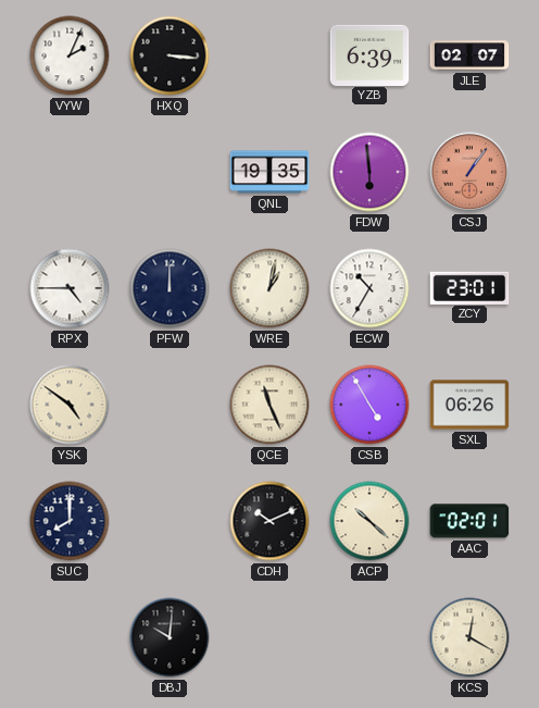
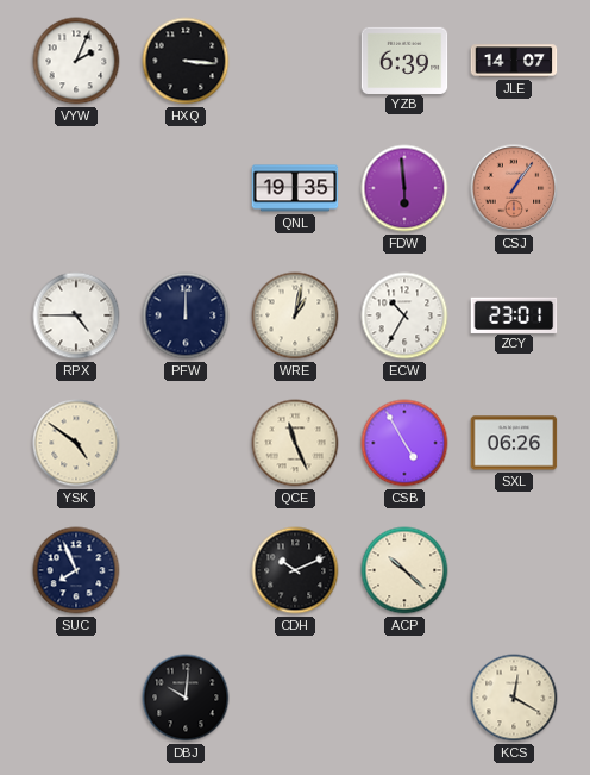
JLE: 02:07 -> 14:07
SUC: 8:00 -> 7:56
AAC: 02:01 -> none
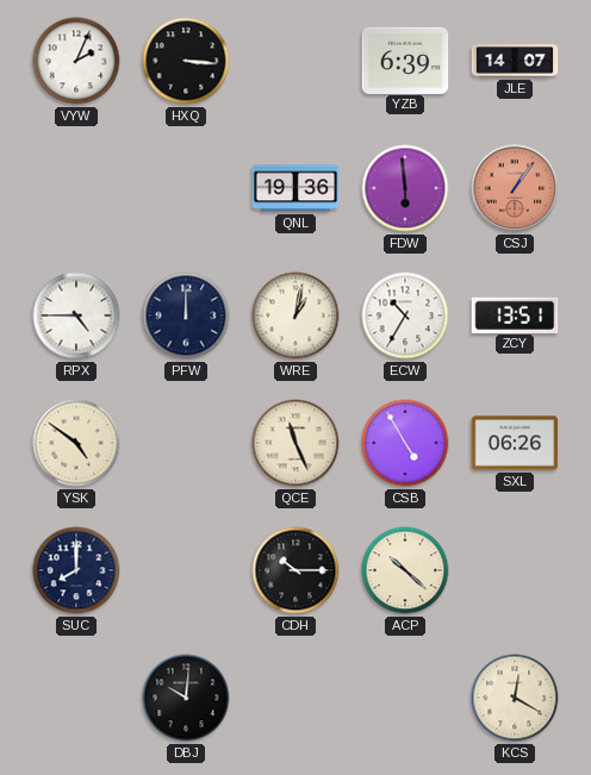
QNL: 19:35 -> 19:36
ZCY: 23:01 -> 13:51
SUC: 7:56 -> 8:00
CDH: 10:11 -> 10:15
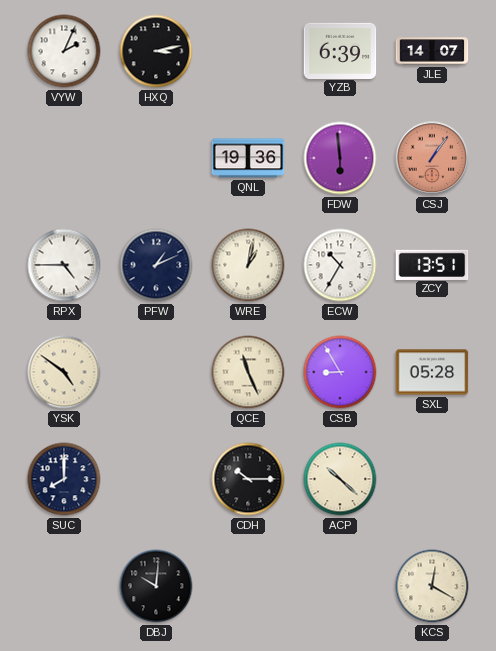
HXQ: 3:16 -> 3:13
PFW: 12:00 -> 1:11
CSB: 4:55 -> 8:55
SXL: 06:26 -> 05:28
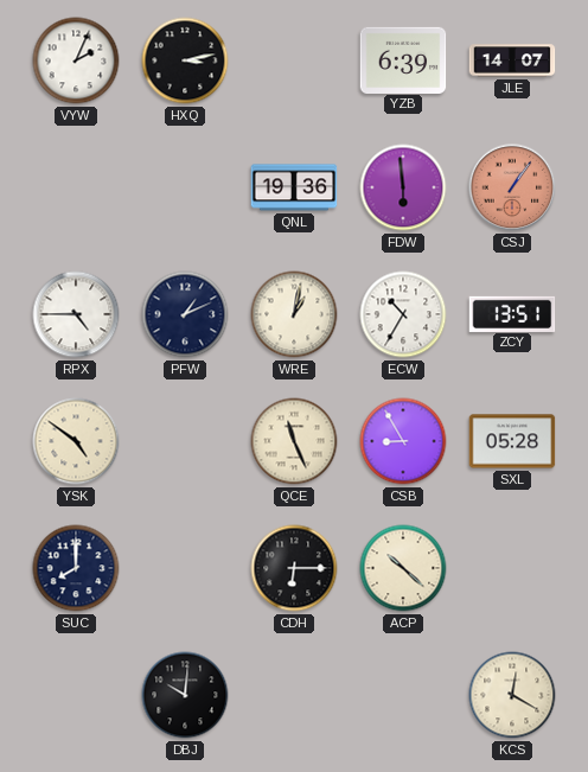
CDH: 10:15 -> 6:15
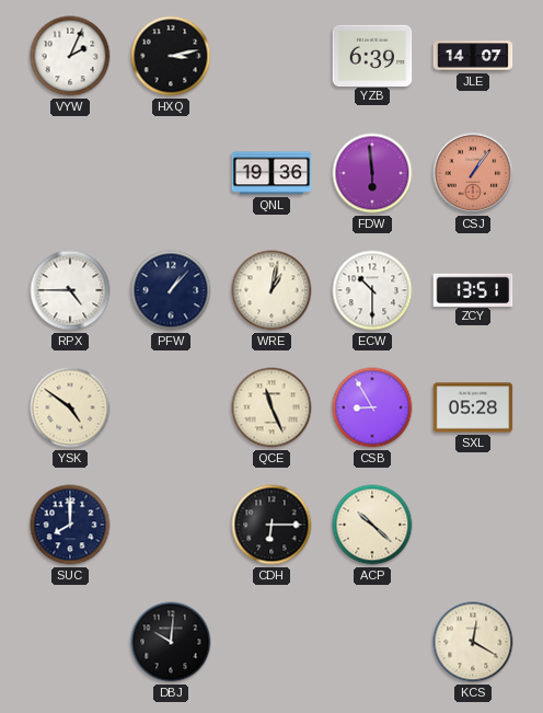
PFW: 1:11 -> 1:07
ECW: 10:35 -> 10:30
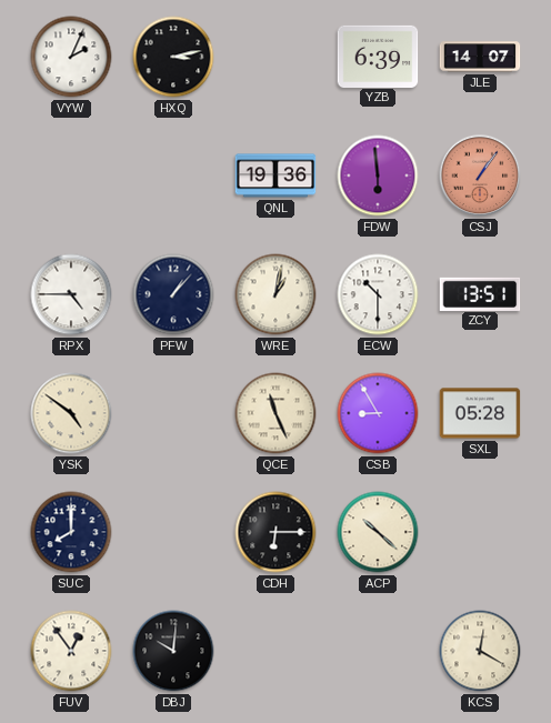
FUV: none -> 12:54
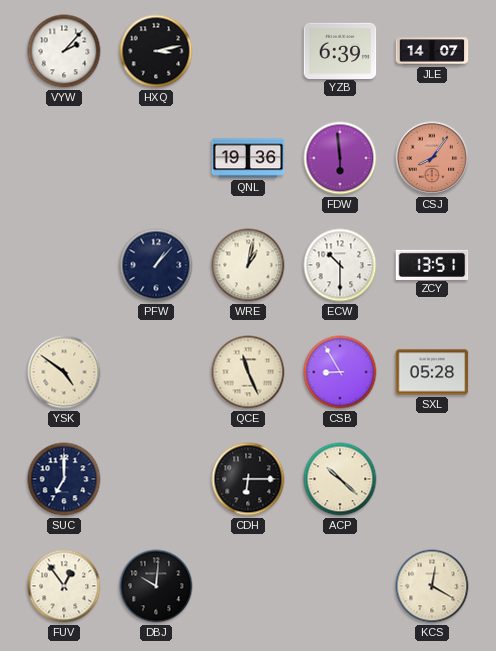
VYW: 2:04 -> 2:07
CSJ: 1:06 -> 8:06
RPX: 4:45 -> none
SUC: 8:00 -> 7:00
